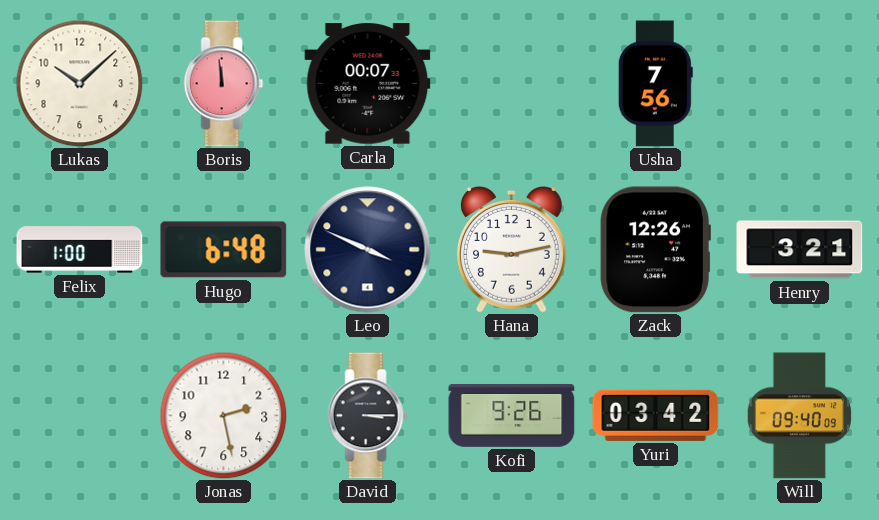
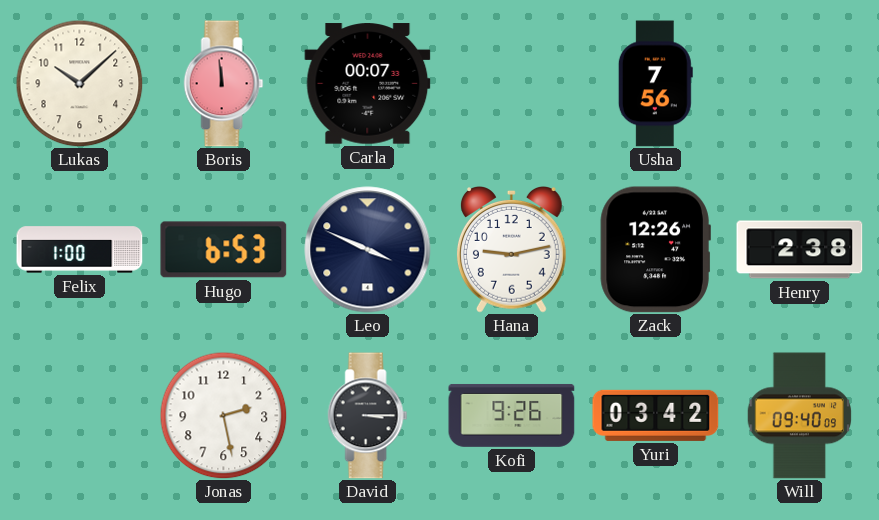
Hugo: 6:48 -> 6:53
Henry: 3:21 -> 2:38
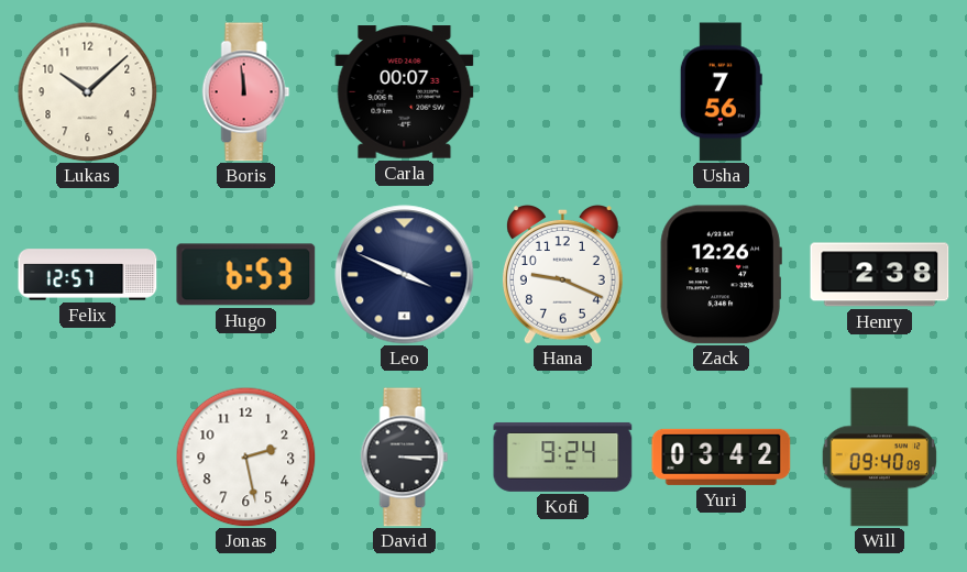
Felix: 1:00 -> 12:57
Hana: 9:13 -> 9:19
Kofi: 9:26 -> 9:24
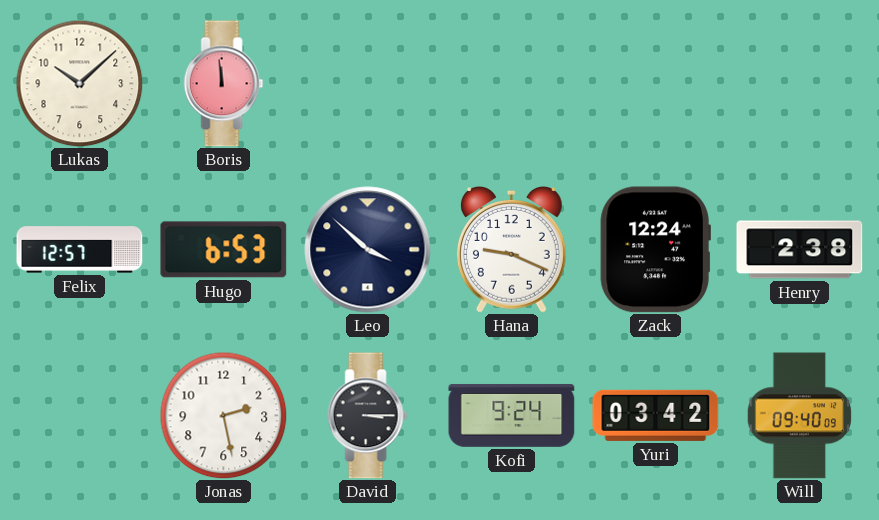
Carla: 00:07 -> none
Usha: 7:56 -> none
Leo: 3:49 -> 3:52
Zack: 12:26 -> 12:24
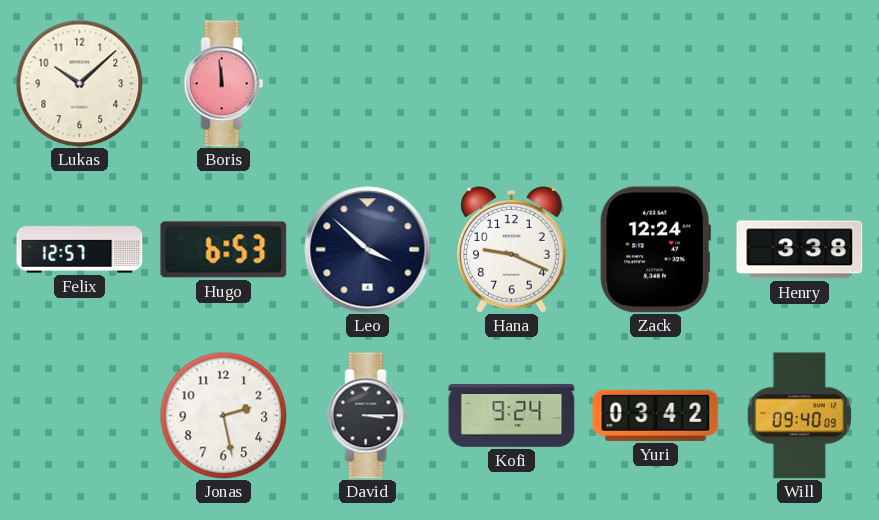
Henry: 2:38 -> 3:38
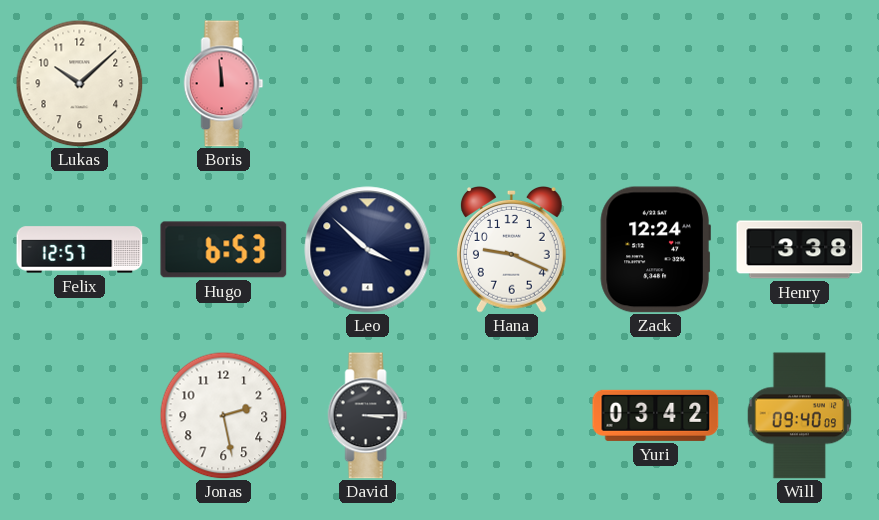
Kofi: 9:24 -> none
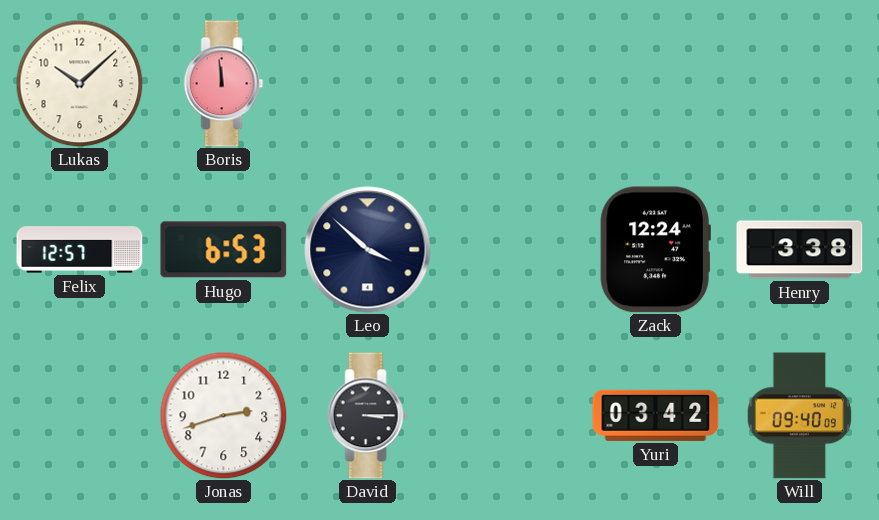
Hana: 9:19 -> none
Jonas: 2:28 -> 2:42
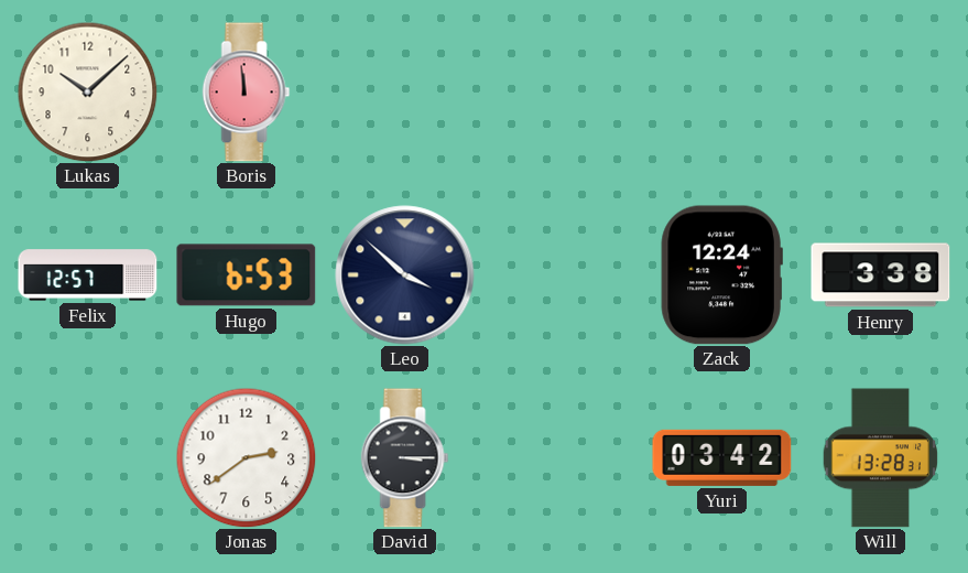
Jonas: 2:42 -> 2:39
Will: 09:40 -> 13:28
